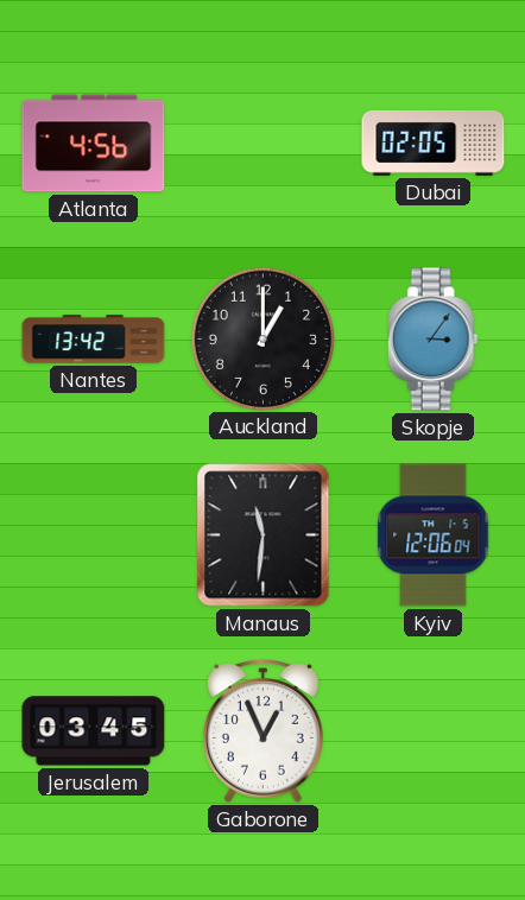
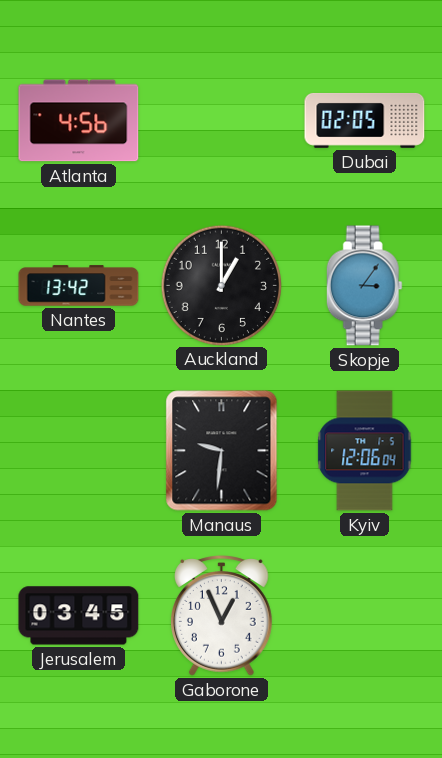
Manaus: 11:31 -> 9:31
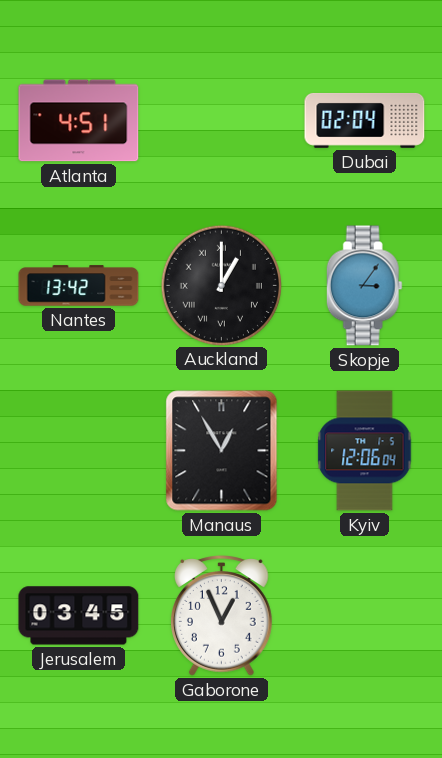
Atlanta: 4:56 -> 4:51
Dubai: 02:05 -> 02:04
Auckland numerals: Arabic -> Roman
Manaus: 9:31 -> 12:55
